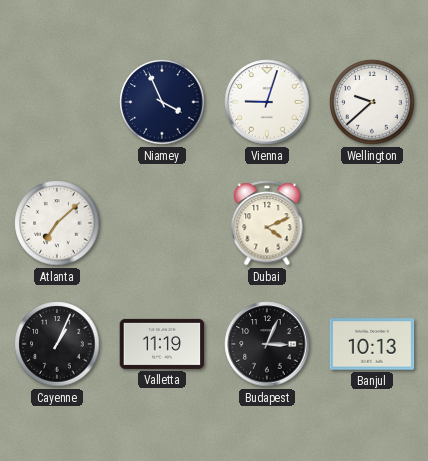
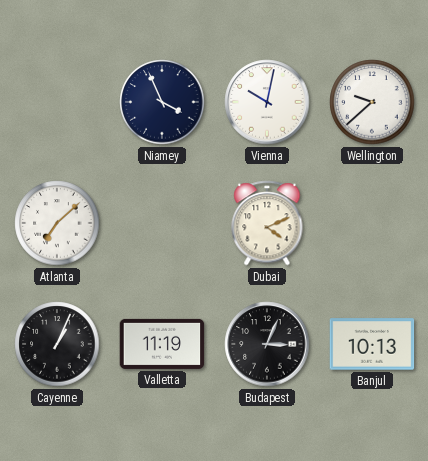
Vienna: 9:03 -> 10:02
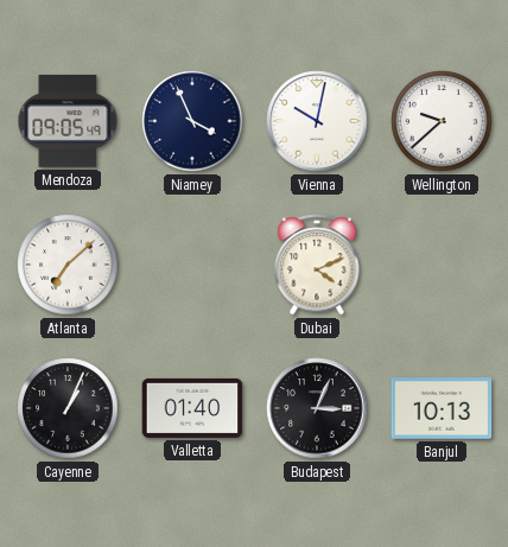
Mendoza: none -> 09:05
Valletta: 11:19 -> 01:40
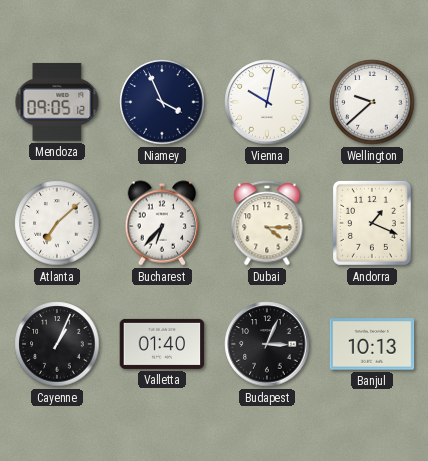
Mendoza: 09:05:49 -> 09:05:12
Bucharest: none -> 6:37
Dubai: 4:11 -> 4:15
Andorra: none -> 1:19
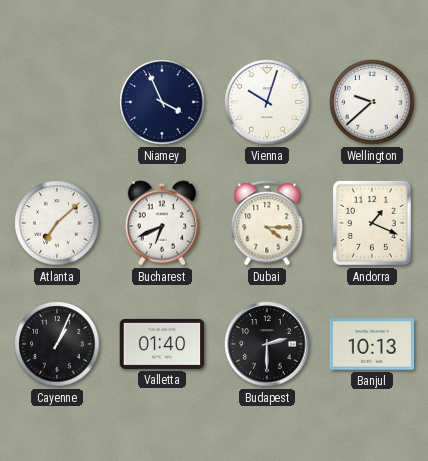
Mendoza: 09:05 -> none
Vienna: 10:02 -> 10:03
Bucharest: 6:37 -> 6:41
Budapest: 3:04 -> 2:30
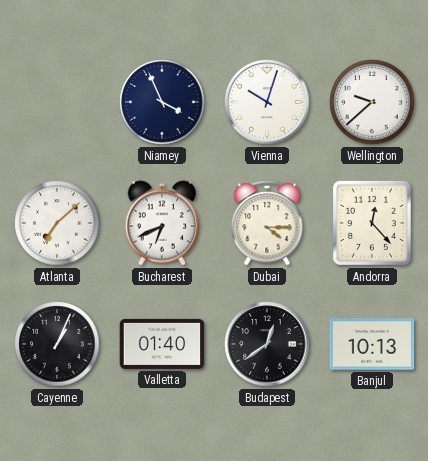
Andorra: 1:19 -> 12:23
Budapest: 2:30 -> 12:39
